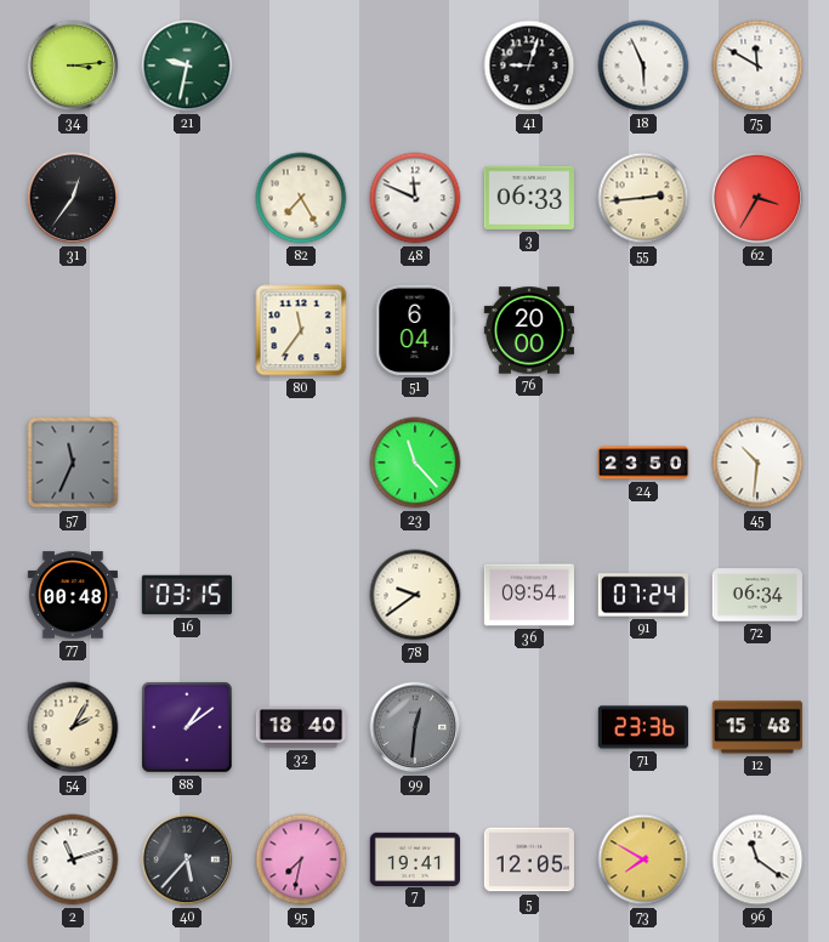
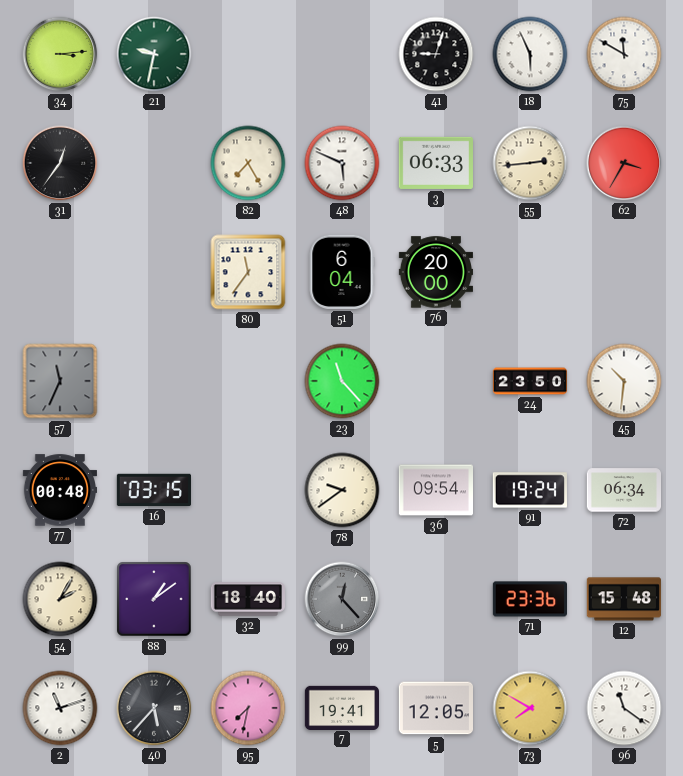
48: 11:49 -> 5:49
91: 07:24 -> 19:24
99: 12:31 -> 12:23
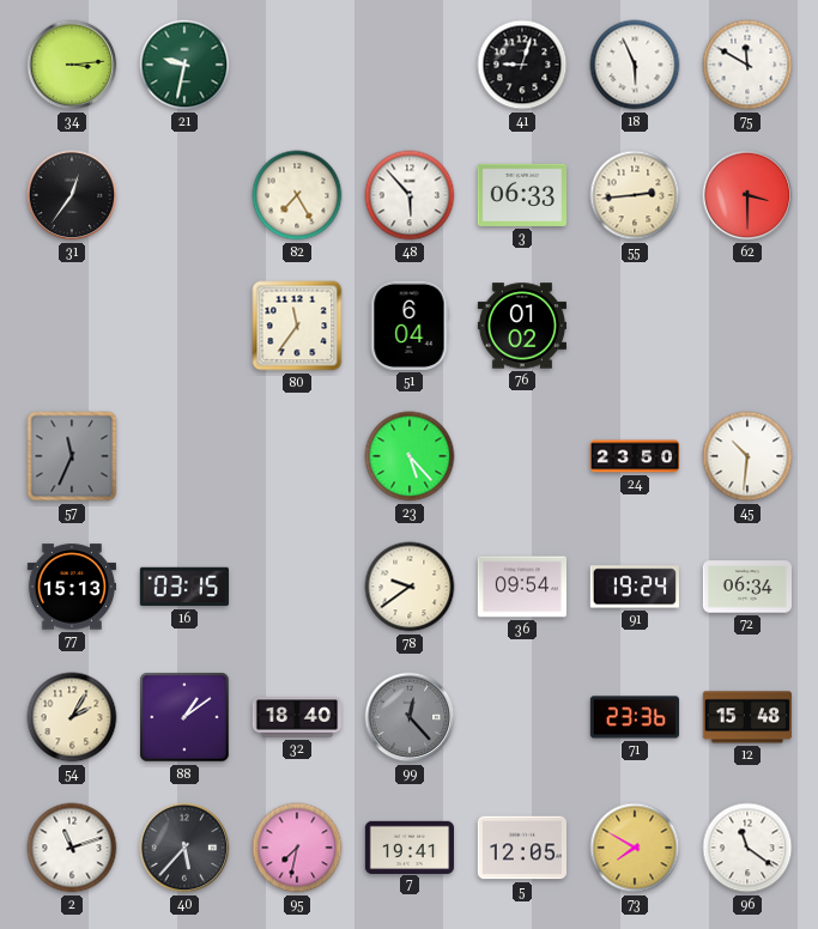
48: 5:49 -> 5:53
62: 3:35 -> 3:30
76: 20:00 -> 01:02
23: 11:23 -> 5:23
77: 00:48 -> 15:13
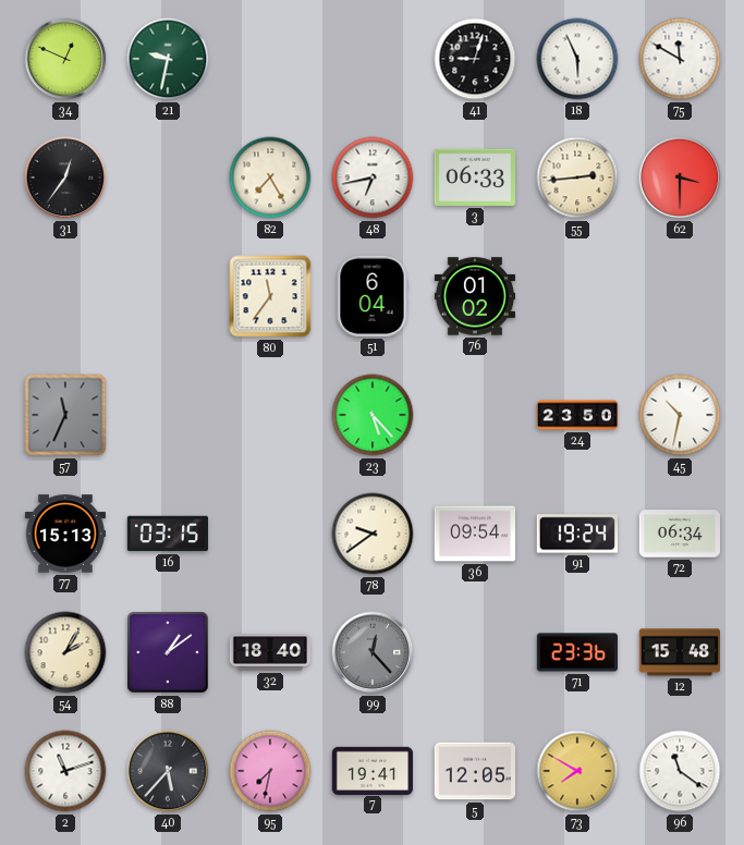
34: 3:14 -> 12:49
48: 5:53 -> 6:43
45: 10:31 -> 10:32
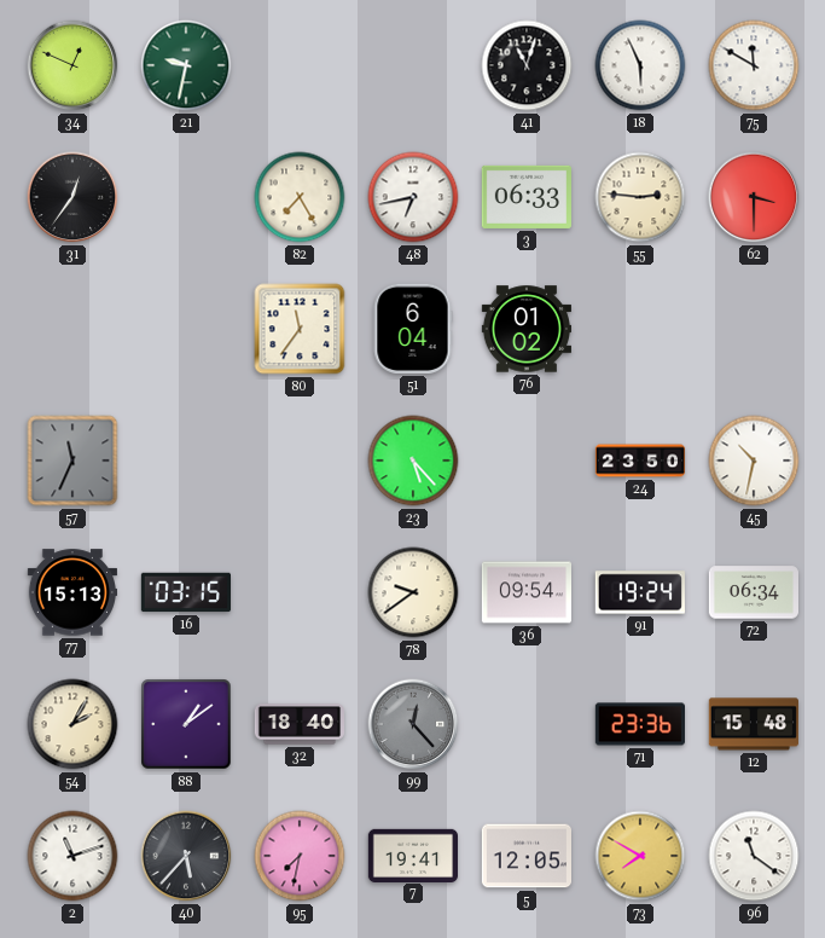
41: 9:03 -> 11:03
55: 2:44 -> 2:46
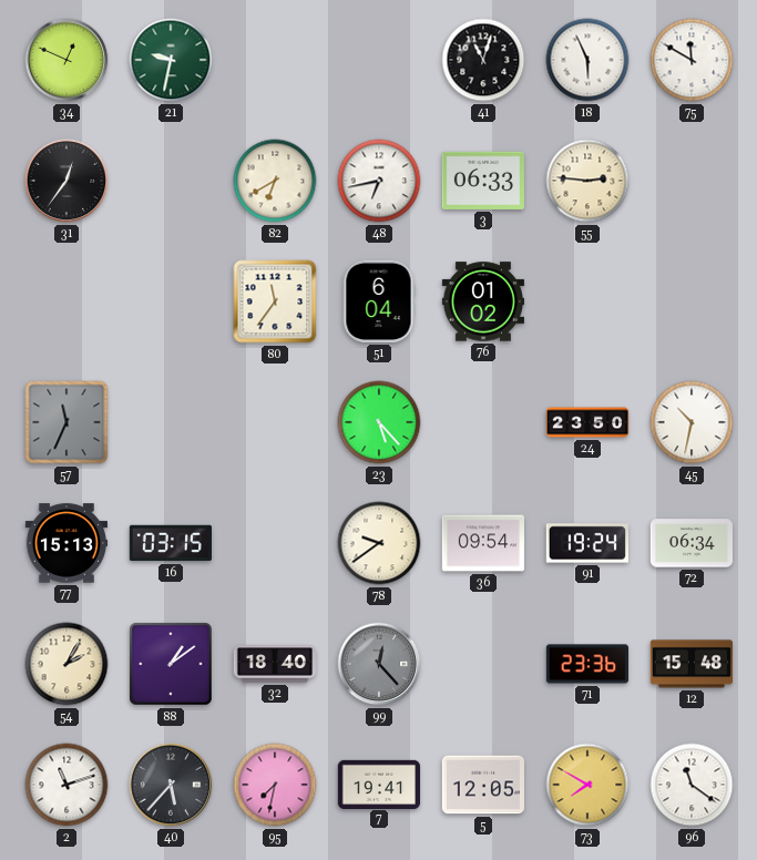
82: 7:25 -> 6:40
62: 3:30 -> none
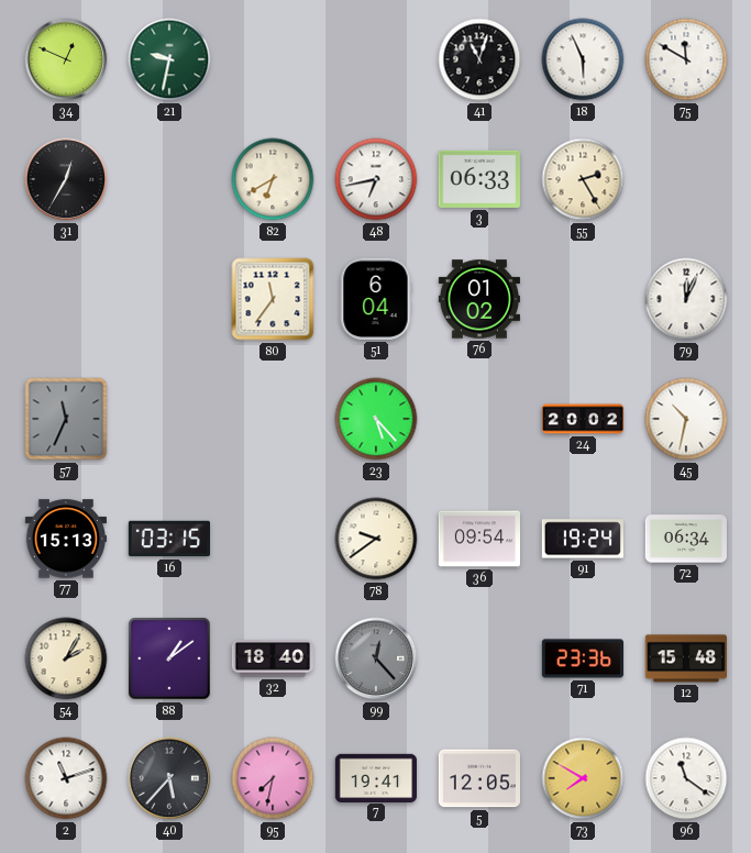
31: 12:36 -> 12:35
55: 2:46 -> 2:25
79: none -> 12:04
24: 23:50 -> 20:02
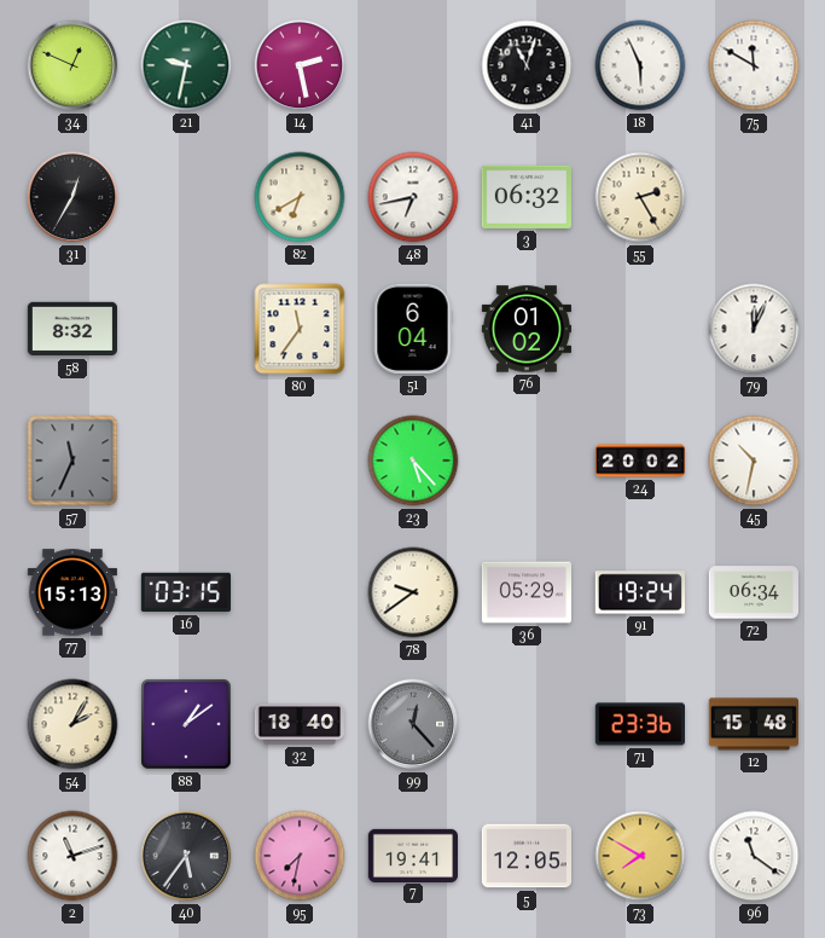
14: none -> 2:28
3: 06:33 -> 06:32
58: none -> 8:32
36: 09:54 -> 05:29
40: 5:37 -> 5:36
